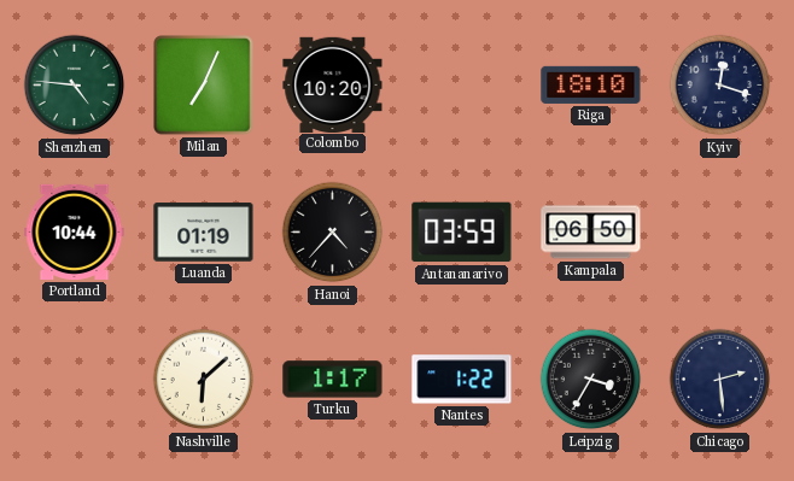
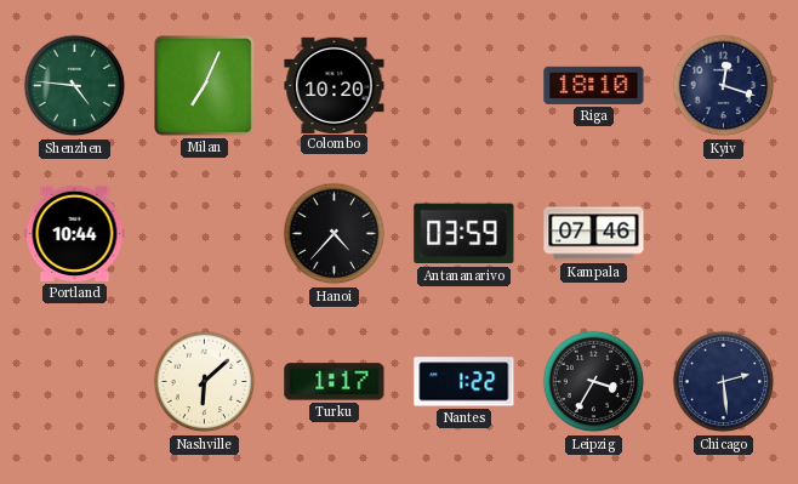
Luanda: 01:19 -> none
Kampala: 06:50 -> 07:46
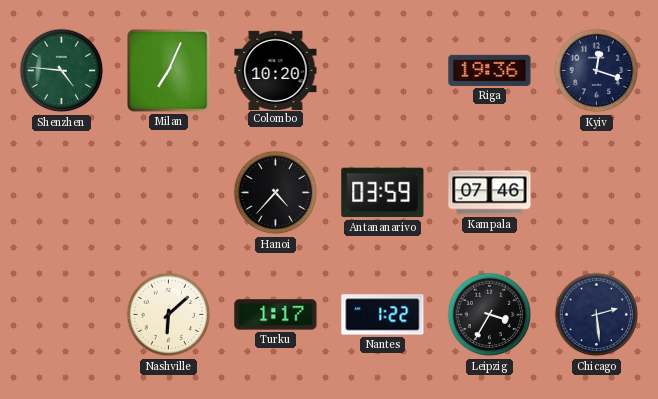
Riga: 18:10 -> 19:36
Portland: 10:44 -> none
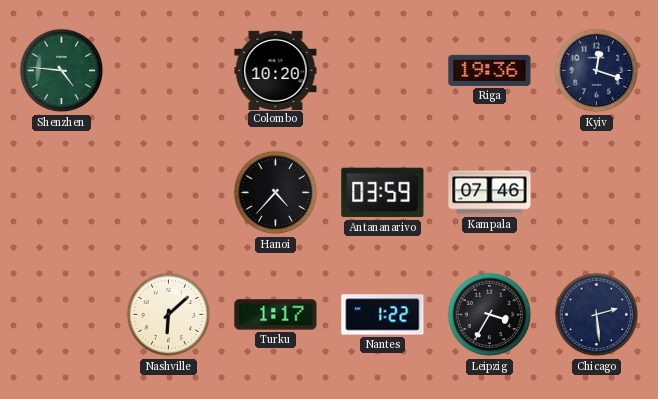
Milan: 7:04 -> none
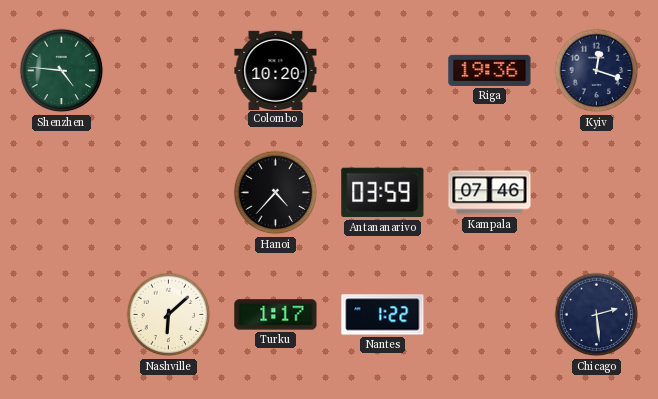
Leipzig: 3:35 -> none
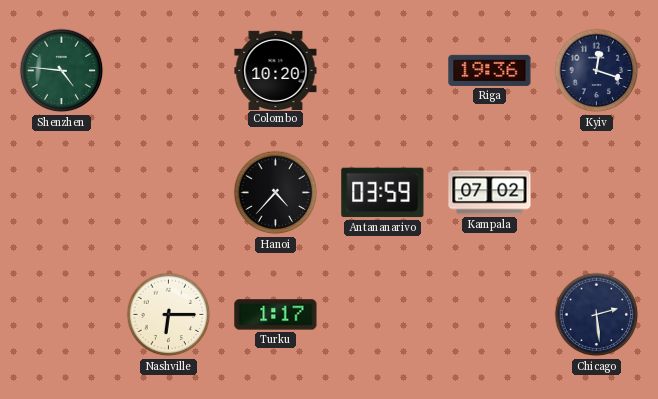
Kampala: 07:46 -> 07:02
Nashville: 6:08 -> 6:15
Nantes: 1:22 -> none
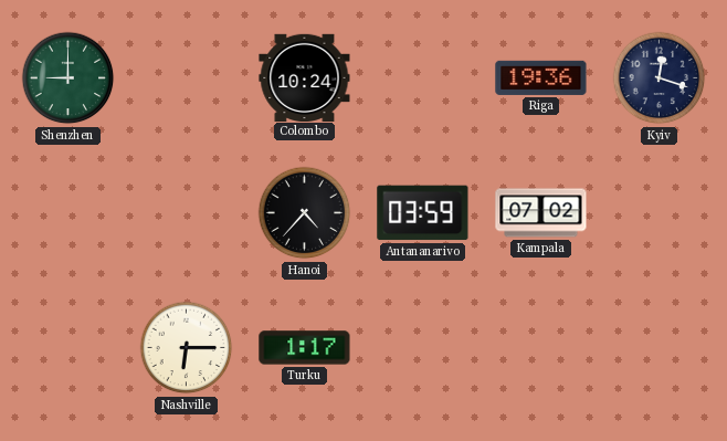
Shenzhen: 4:46 -> 9:00
Colombo: 10:20 -> 10:24
Chicago: 2:29 -> none
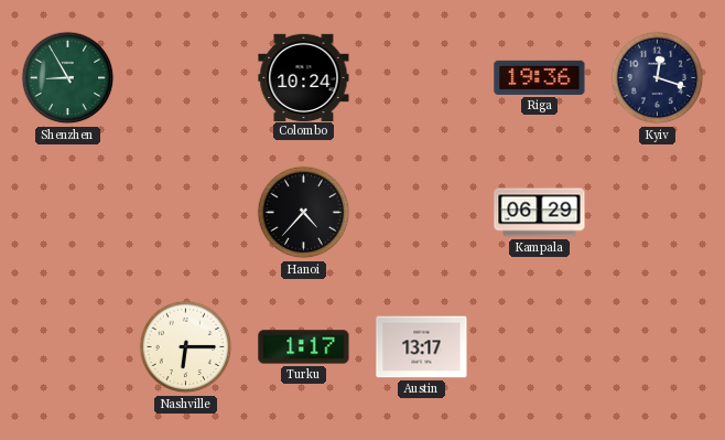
Shenzhen: 9:00 -> 8:55
Antananarivo: 03:59 -> none
Kampala: 07:02 -> 06:29
Austin: none -> 13:17
